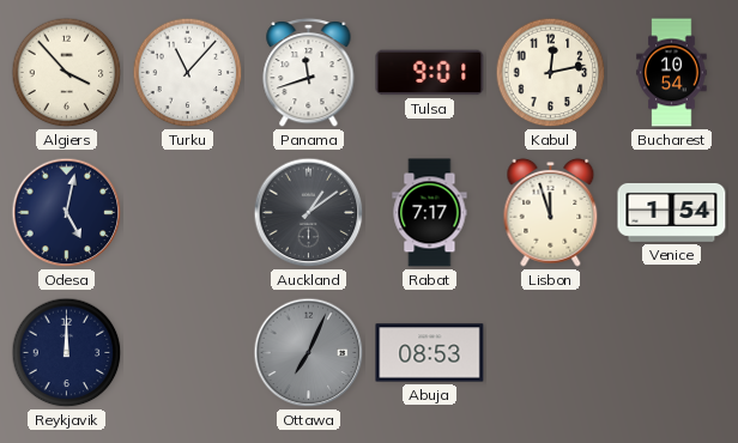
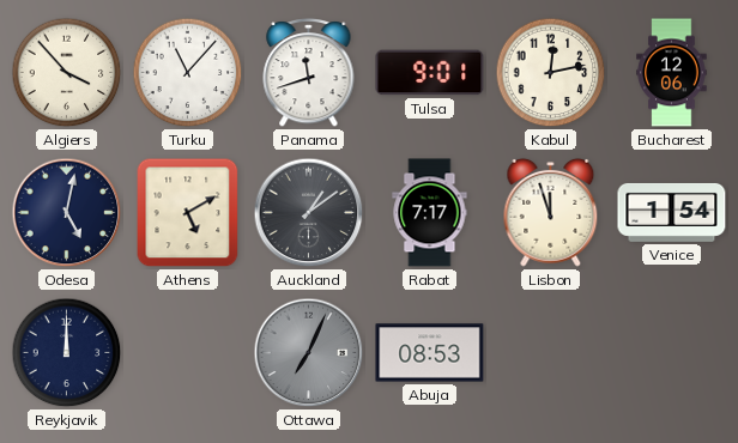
Bucharest: 10:54 -> 12:06
Athens: none -> 5:10
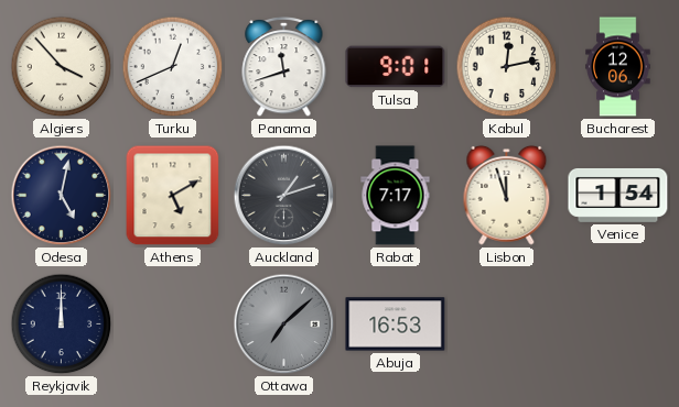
Turku: 11:07 -> 12:41
Auckland: 1:09 -> 1:12
Ottawa: 7:04 -> 7:08
Abuja: 08:53 -> 16:53
